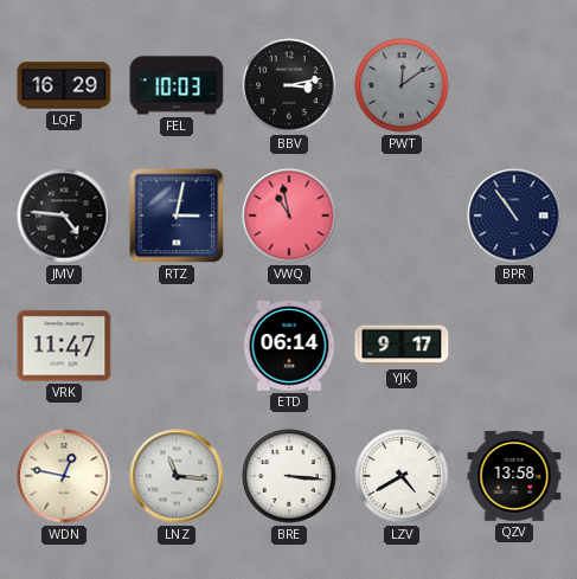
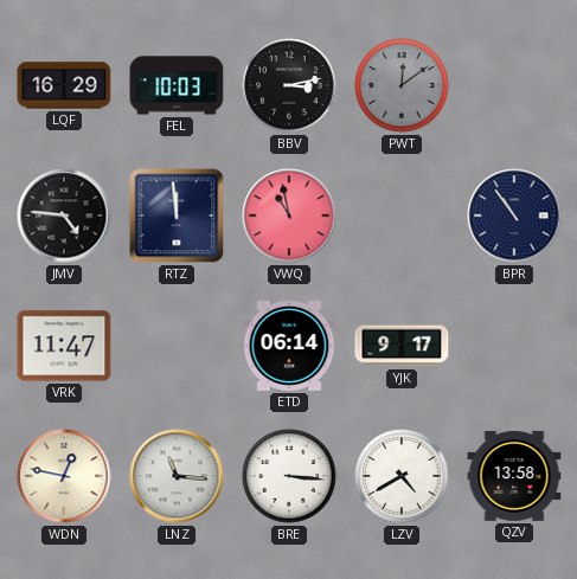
RTZ: 3:02 -> 11:59
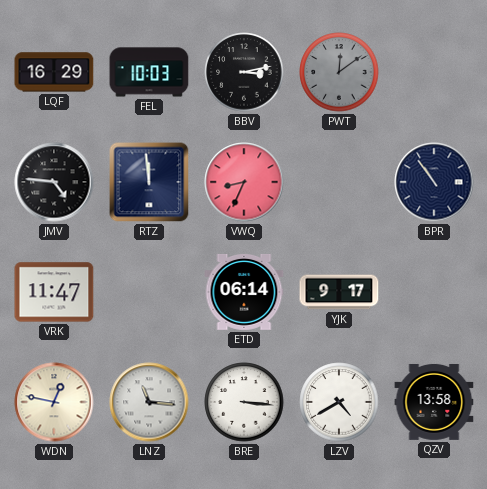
VWQ: 10:58 -> 8:34
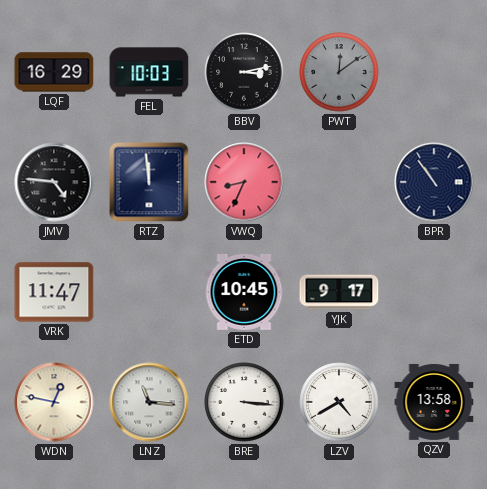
ETD: 06:14 -> 10:45
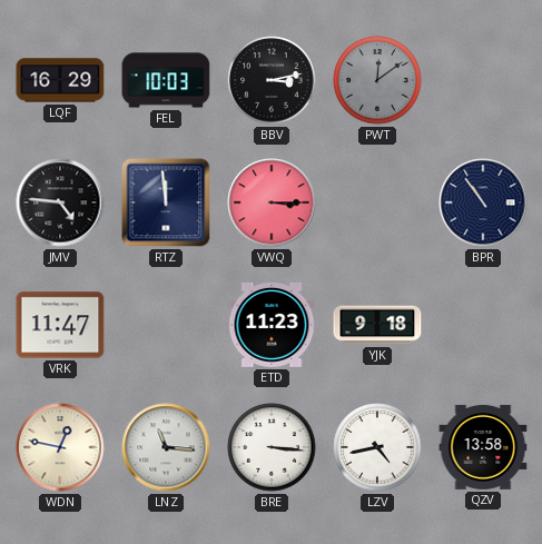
VWQ: 8:34 -> 3:15
ETD: 10:45 -> 11:23
YJK: 9:17 -> 9:18
LZV: 4:40 -> 4:43
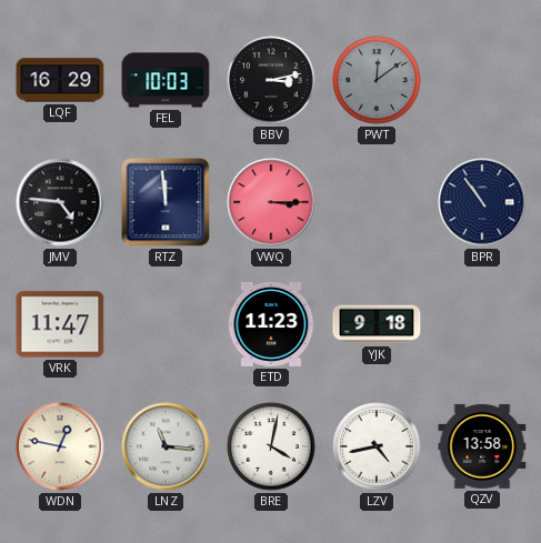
BRE: 3:16 -> 4:02
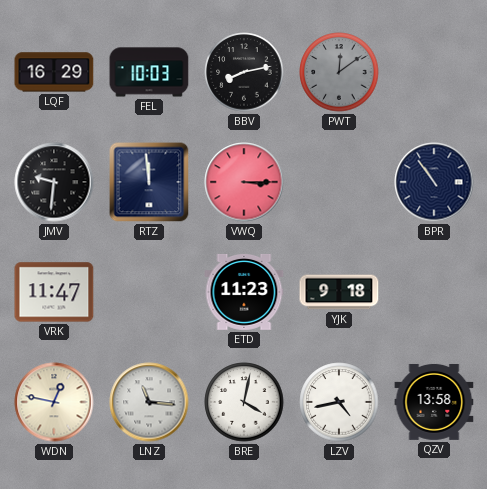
BBV: 3:13 -> 8:13
JMV: 4:46 -> 9:31
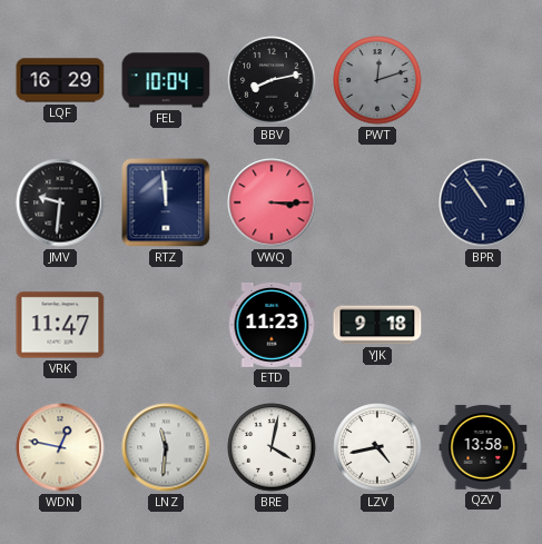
FEL: 10:03 -> 10:04
PWT: 12:09 -> 12:12
LNZ: 11:16 -> 11:31
